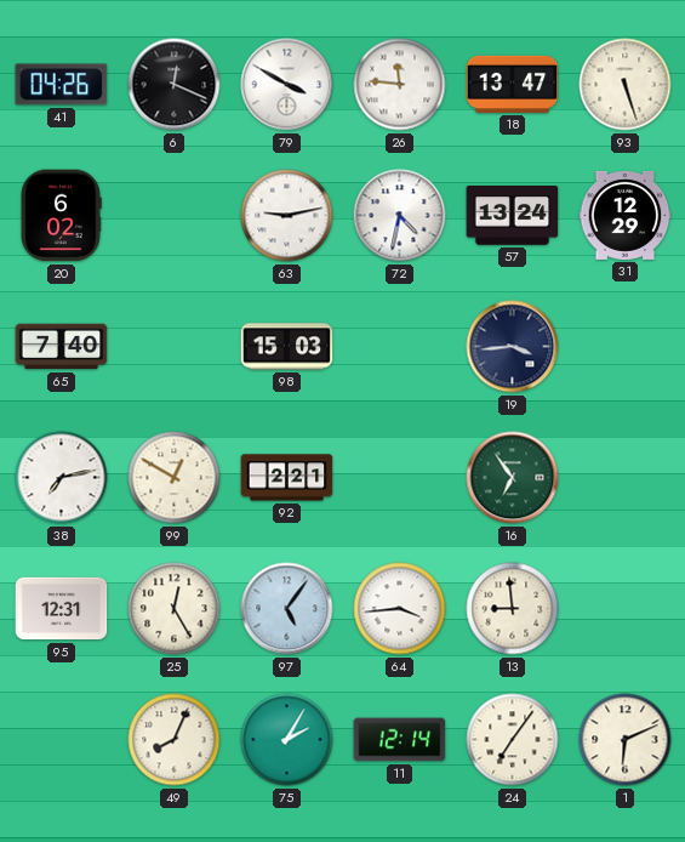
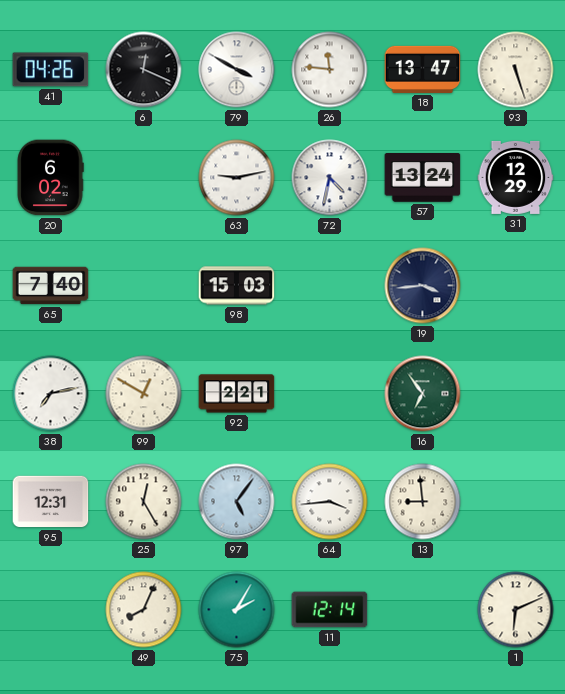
24: 7:06 -> none
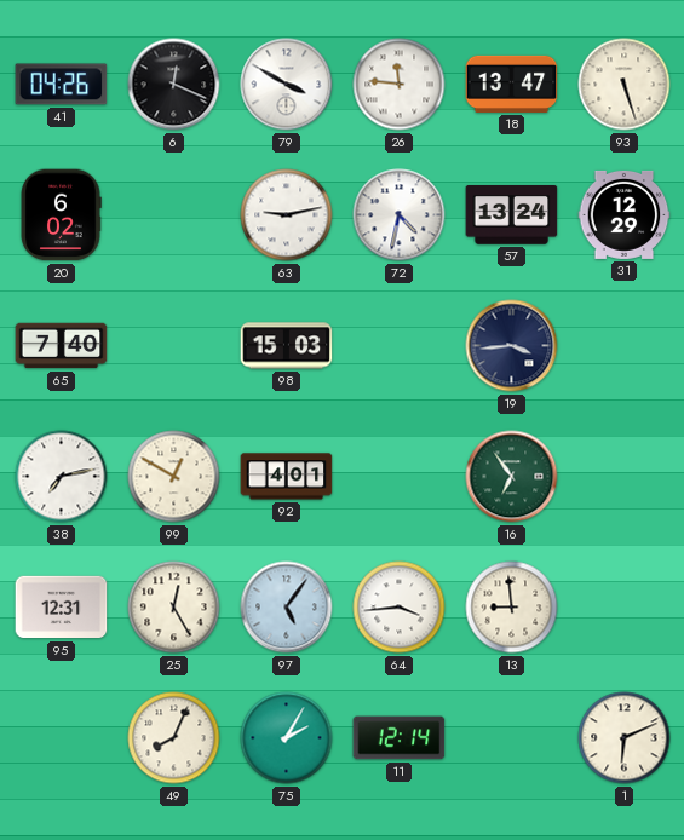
92: 2:21 -> 4:01
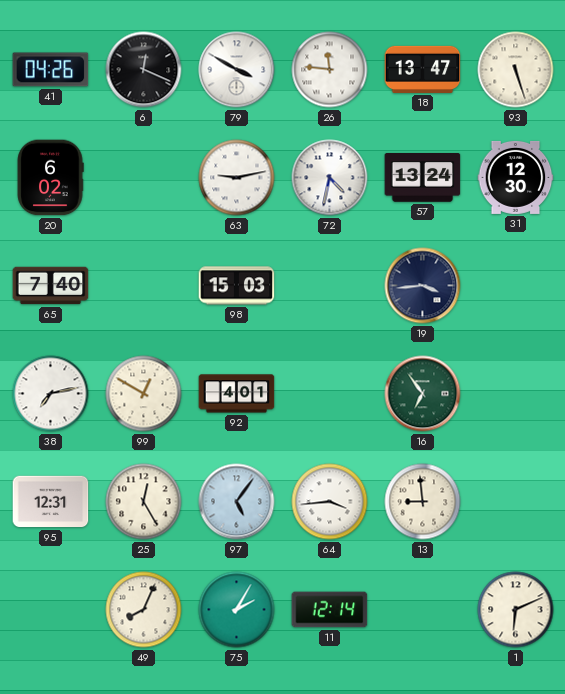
31: 12:29 -> 12:30
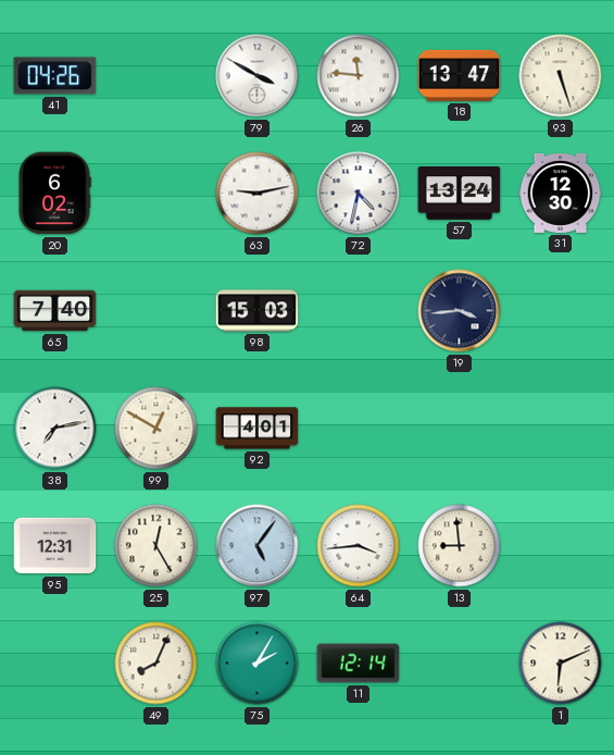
6: 12:19 -> none
16: 6:54 -> none
